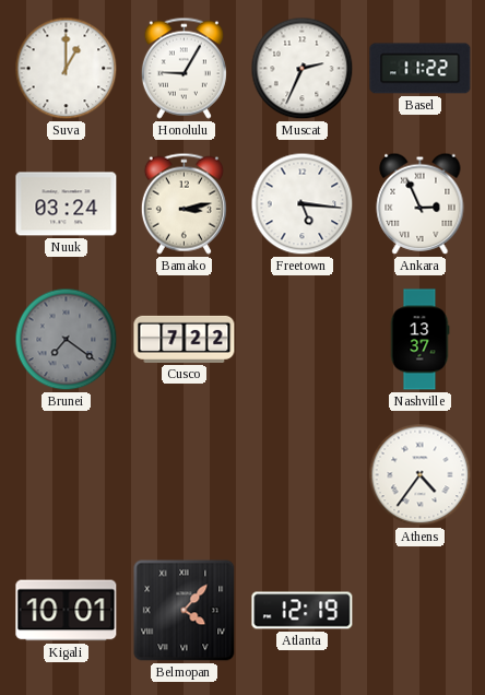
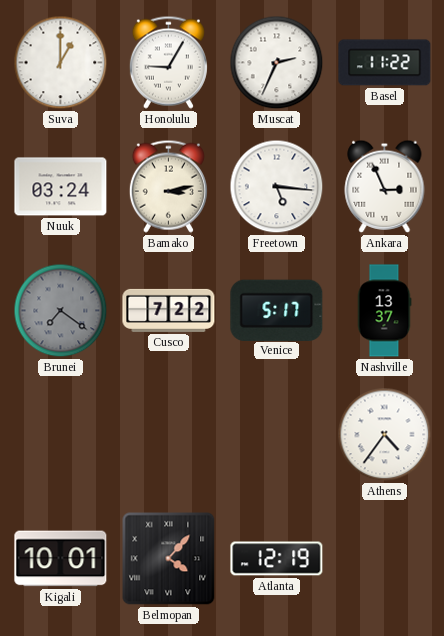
Venice: none -> 5:17
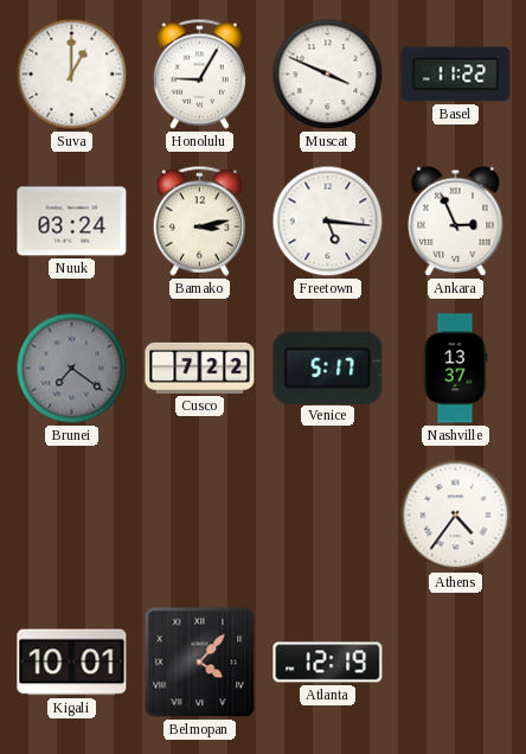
Muscat: 2:34 -> 3:49
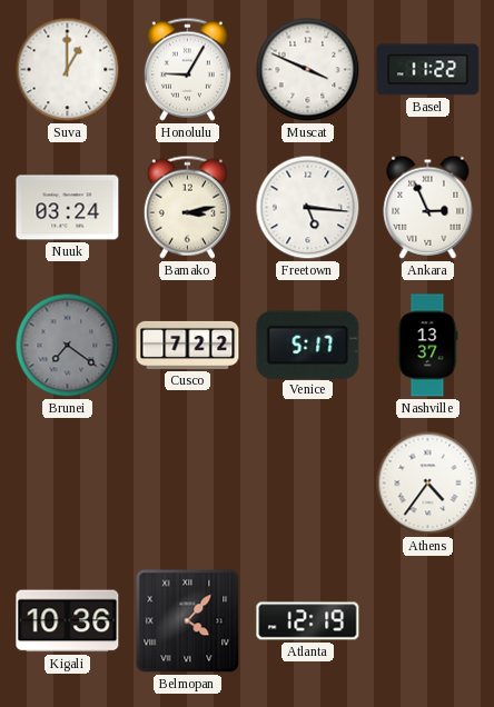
Kigali: 10:01 -> 10:36
